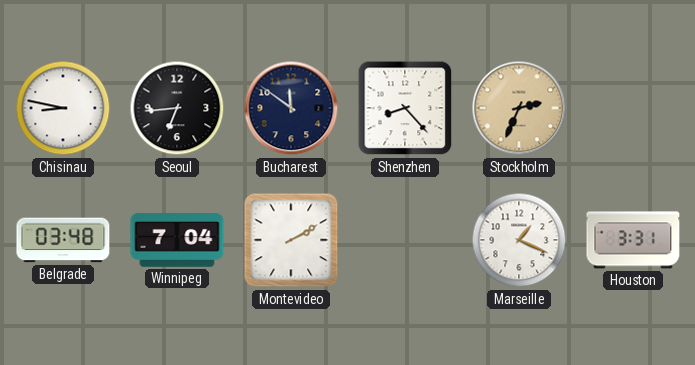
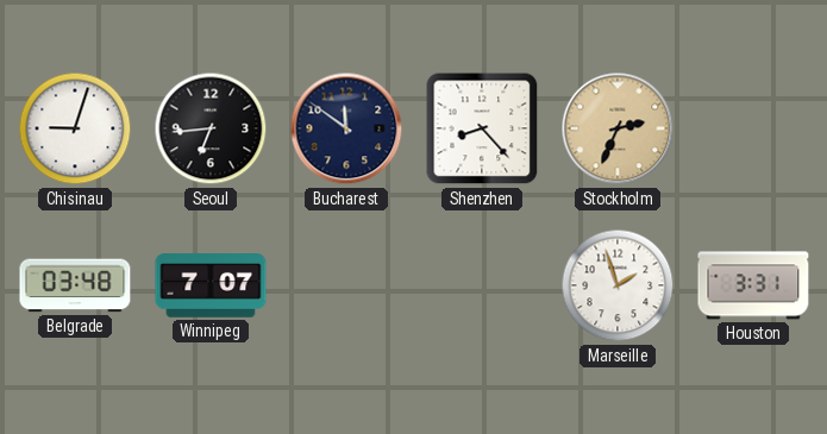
Chisinau: 8:47 -> 9:03
Winnipeg: 7:04 -> 7:07
Montevideo: 2:10 -> none
Marseille: 1:19 -> 1:57
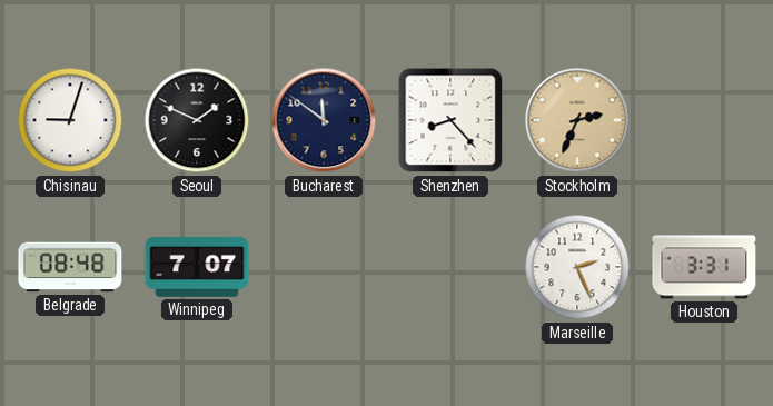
Seoul: 6:44 -> 1:49
Belgrade: 03:48 -> 08:48
Marseille: 1:57 -> 2:26
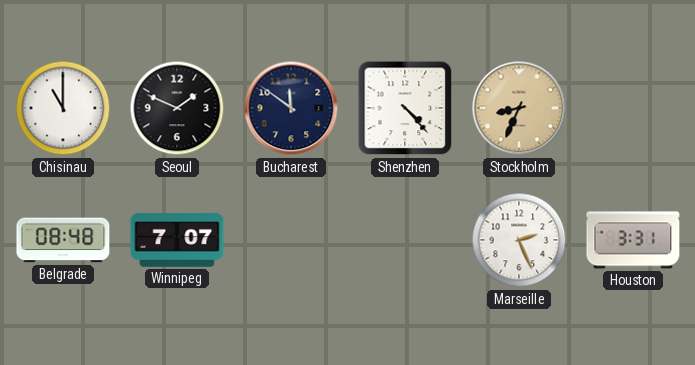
Chisinau: 9:03 -> 11:00
Shenzhen: 8:23 -> 4:23
Stockholm: 2:34 -> 8:34
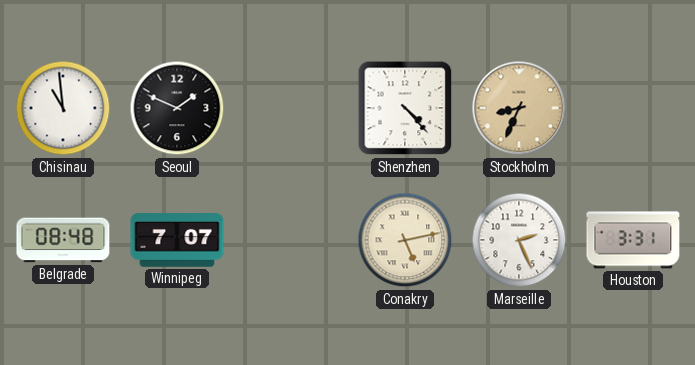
Chisinau: 11:00 -> 10:59
Bucharest: 11:51 -> none
Conakry: none -> 5:13
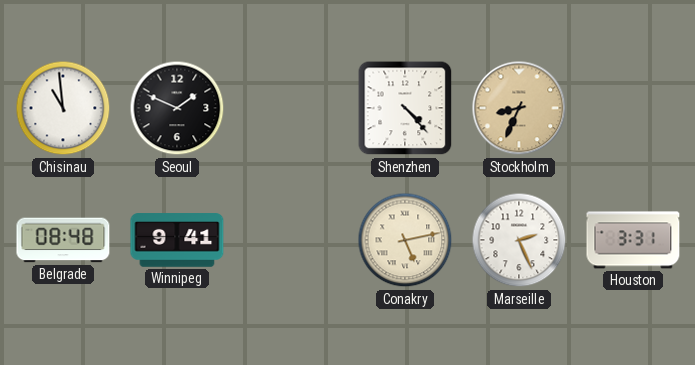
Winnipeg: 7:07 -> 9:41
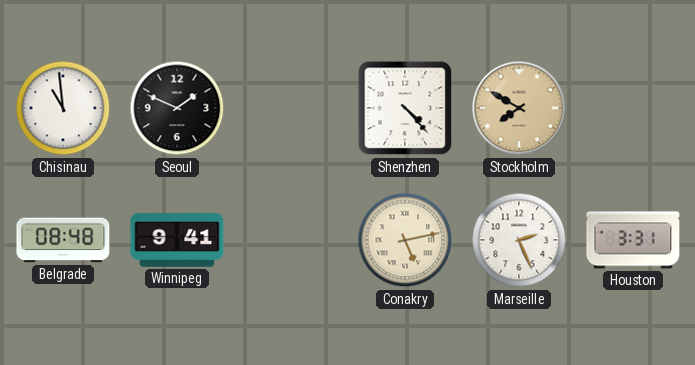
Stockholm: 8:34 -> 7:50
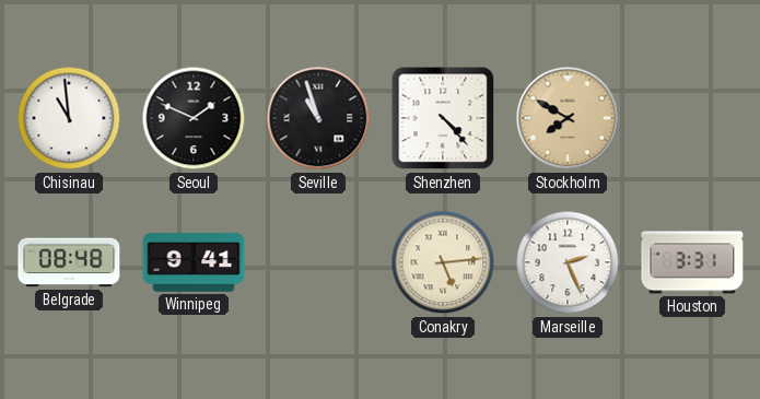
Seville: none -> 10:57
Conakry: 5:13 -> 5:14
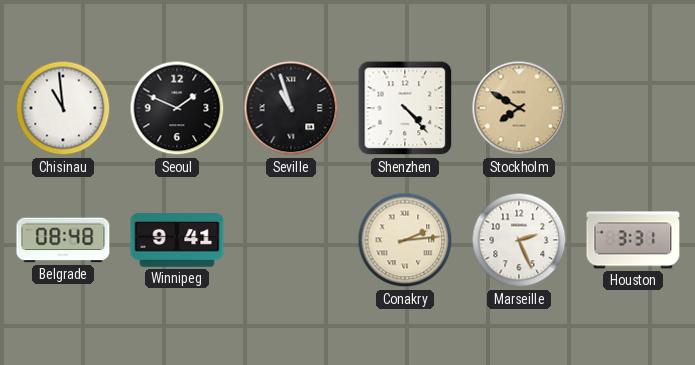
Conakry: 5:14 -> 2:14
